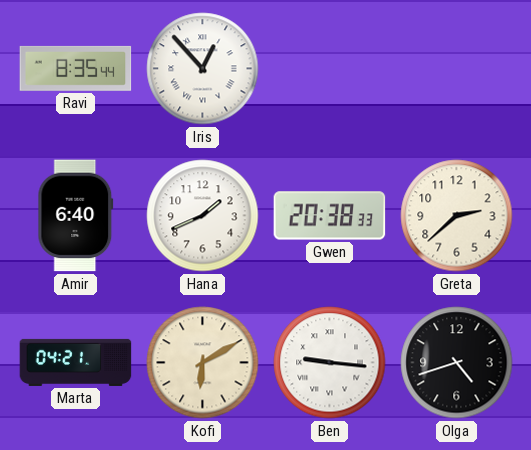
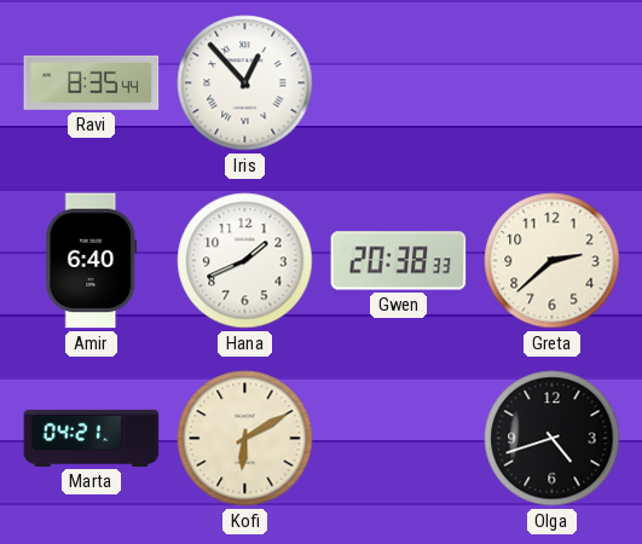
Ben: 9:16 -> none
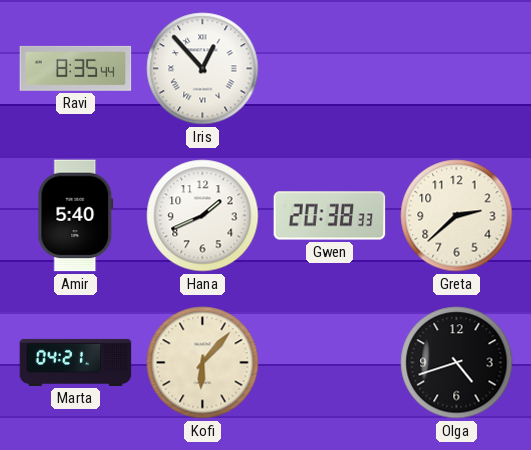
Amir: 6:40 -> 5:40
Kofi: 6:10 -> 6:07
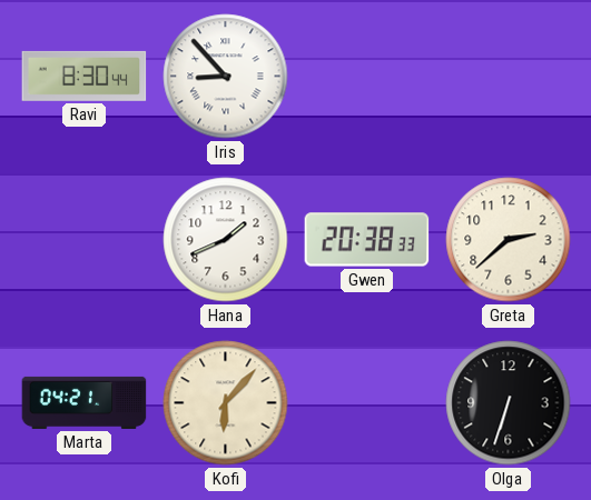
Ravi: 8:35 -> 8:30
Iris: 12:53 -> 8:53
Amir: 5:40 -> none
Olga: 4:42 -> 6:33
